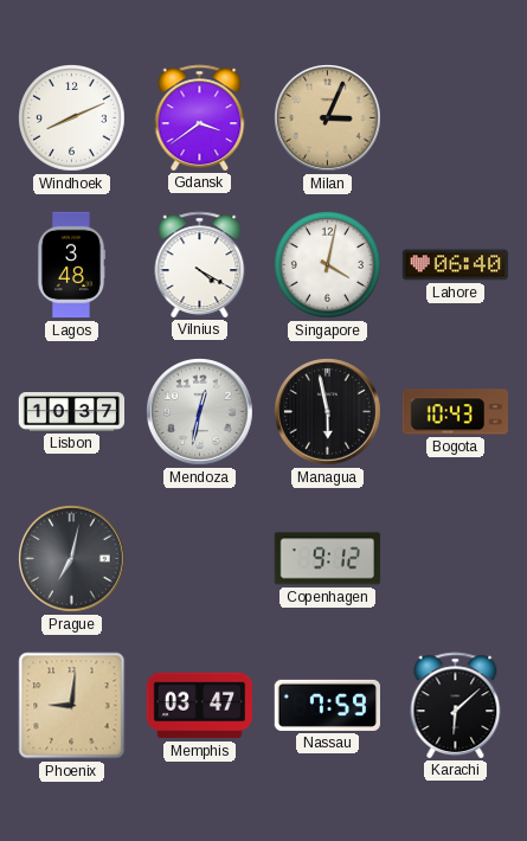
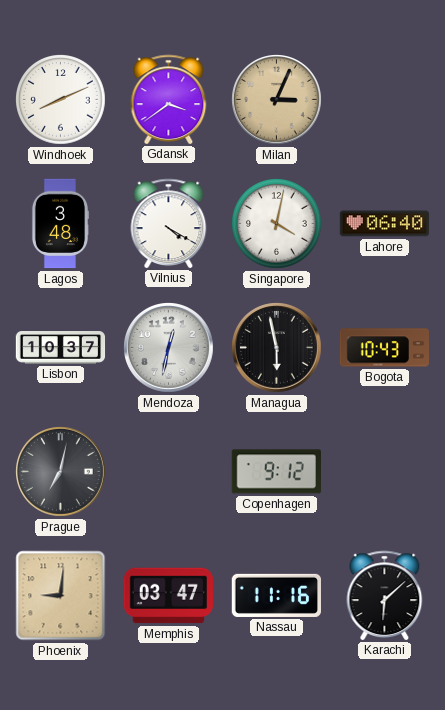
Nassau: 7:59 -> 11:16
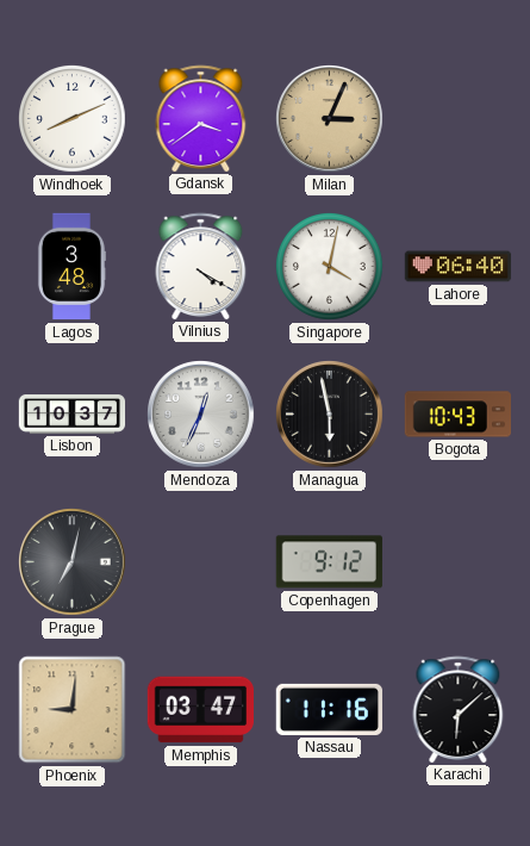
Mendoza: 12:32 -> 12:34
